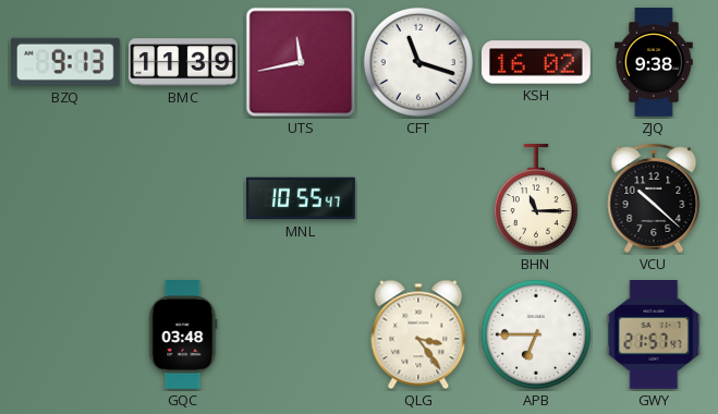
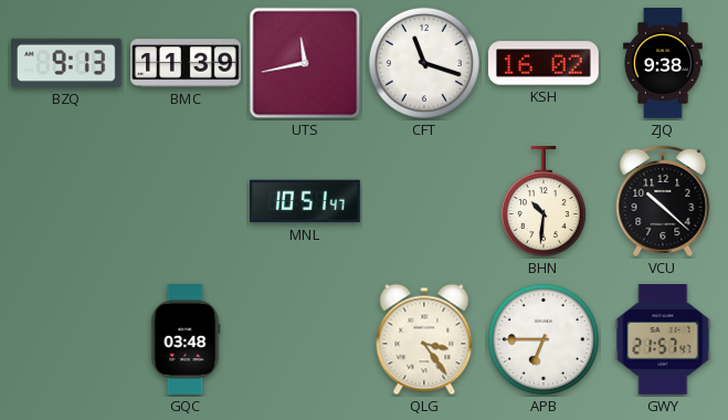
MNL: 10:55 -> 10:51
BHN: 11:15 -> 10:31
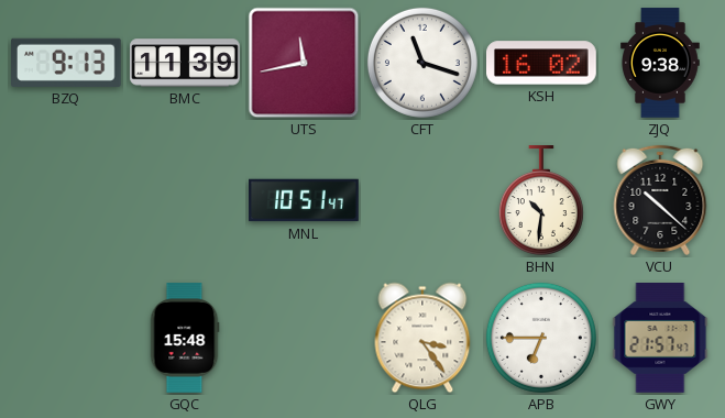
GQC: 03:48 -> 15:48
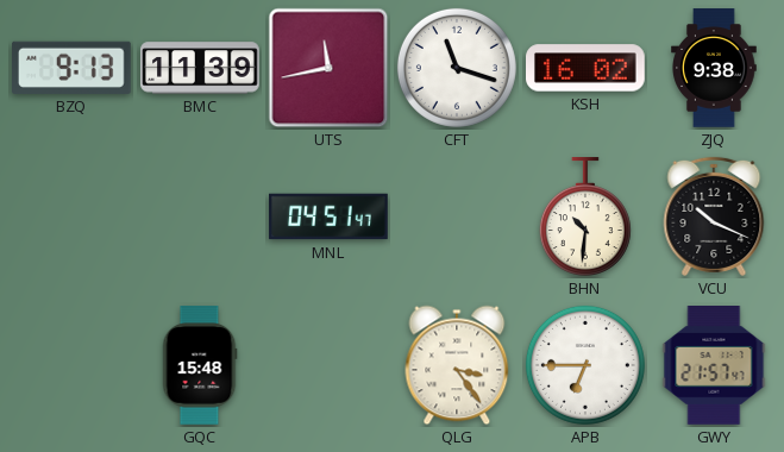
MNL: 10:51 -> 04:51
VCU: 10:22 -> 10:19
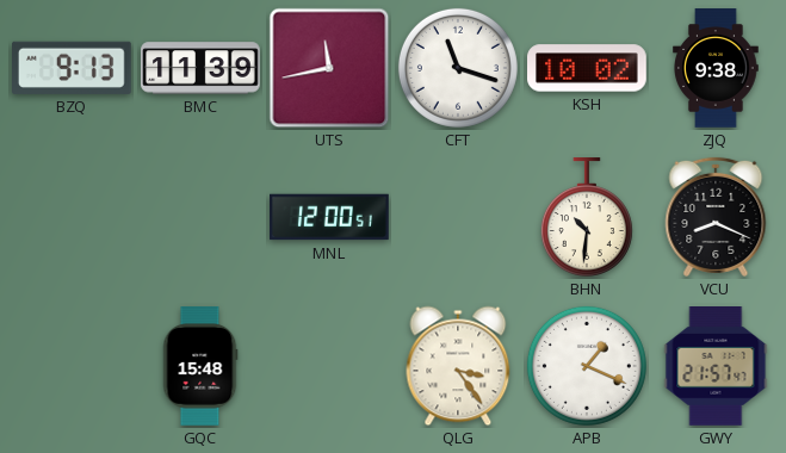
KSH: 16:02 -> 10:02
MNL: 04:51 -> 12:00
VCU: 10:19 -> 8:19
APB: 6:45 -> 1:19
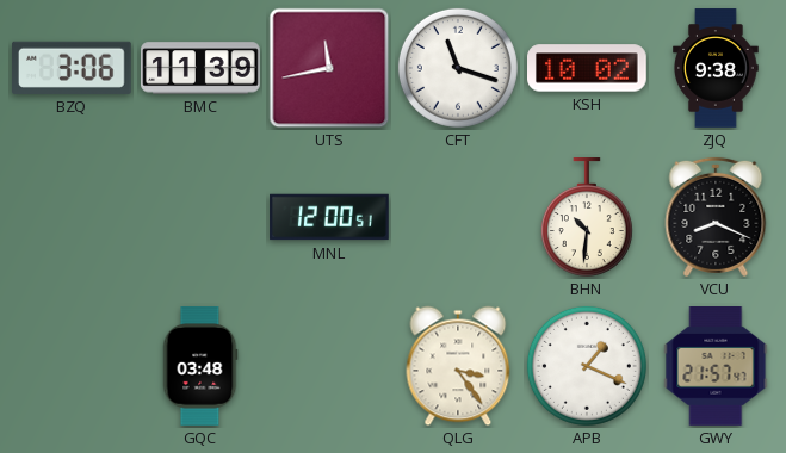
BZQ: 9:13 -> 3:06
GQC: 15:48 -> 03:48
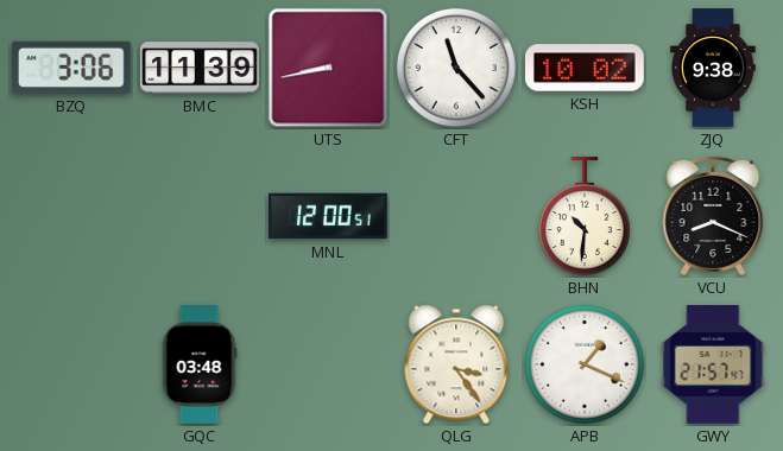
UTS: 11:43 -> 8:43
CFT: 11:18 -> 11:23
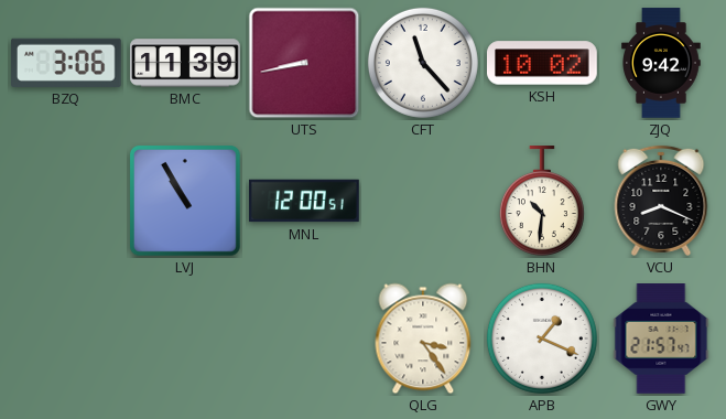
ZJQ: 9:38 -> 9:42
LVJ: none -> 10:55
GQC: 03:48 -> none
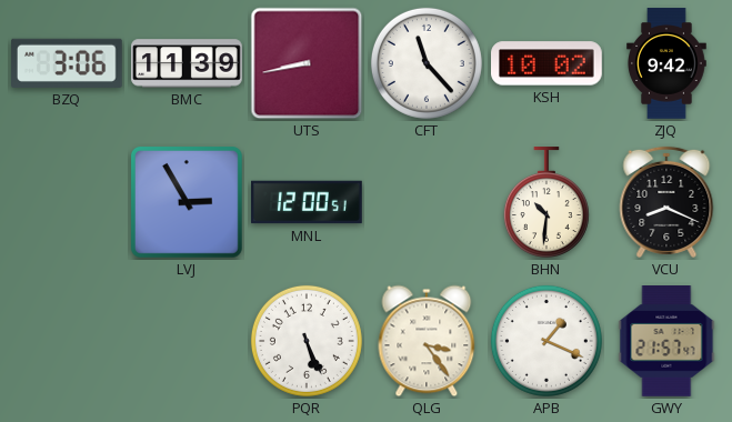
LVJ: 10:55 -> 2:55
PQR: none -> 5:26
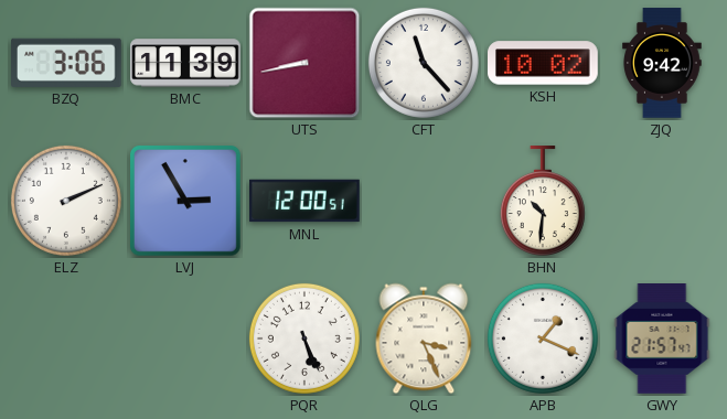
ELZ: none -> 2:11
VCU: 8:19 -> none
QLG: 3:24 -> 3:26
